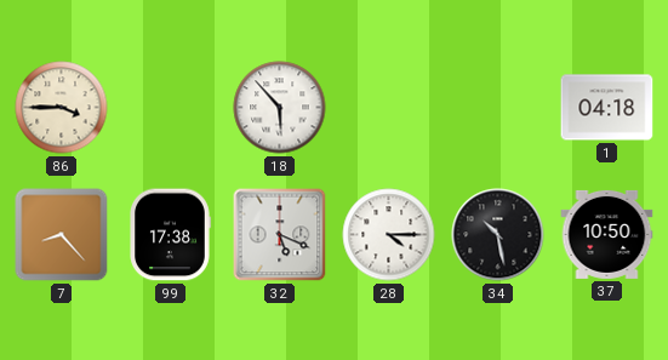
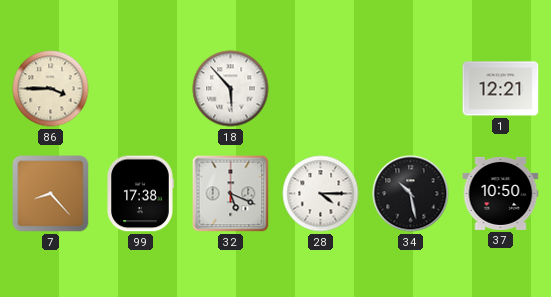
1: 04:18 -> 12:21
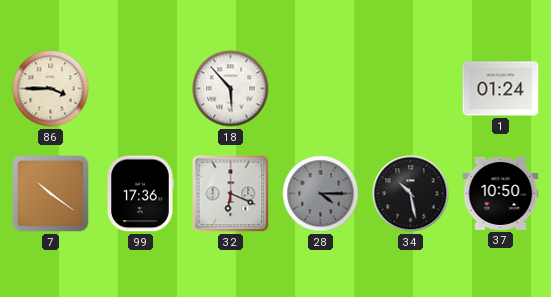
1: 12:21 -> 01:24
7: 8:23 -> 10:21
99: 17:38 -> 17:36
32: 5:19 -> 6:19
28 dial: white -> grey
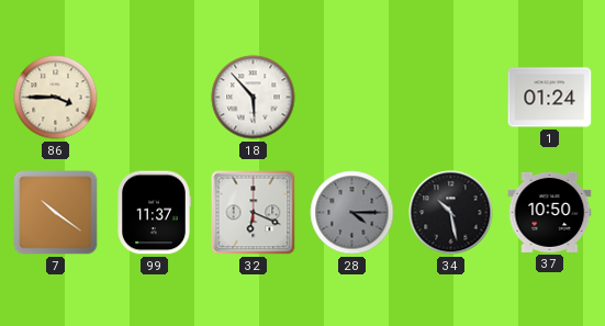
99: 17:36 -> 11:37
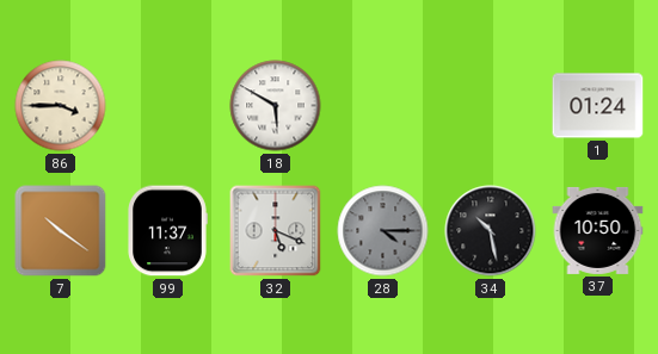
18: 5:53 -> 5:50
32: 6:19 -> 5:19
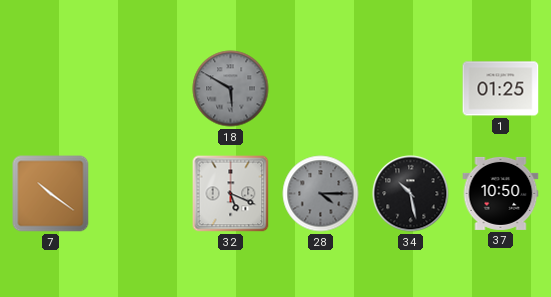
86: 3:45 -> none
18 dial: white -> grey
1: 01:24 -> 01:25
99: 11:37 -> none
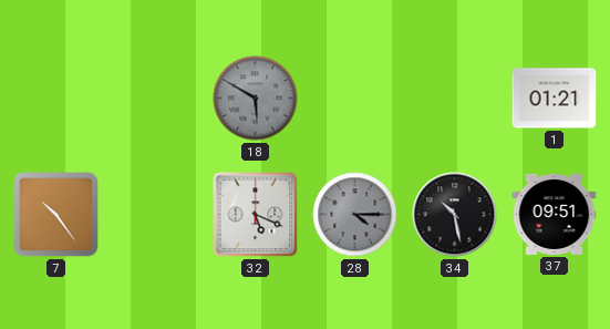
1: 01:25 -> 01:21
7: 10:21 -> 10:24
37: 10:50 -> 09:51
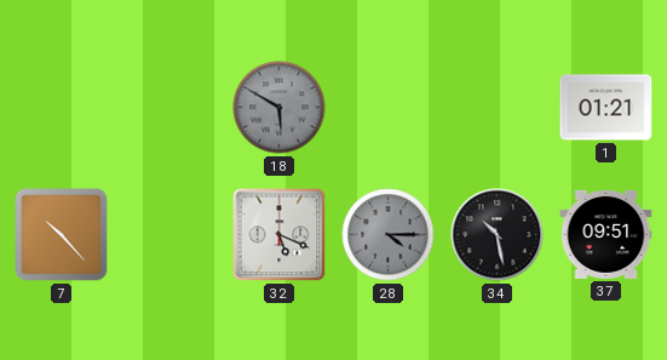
7: 10:24 -> 10:23
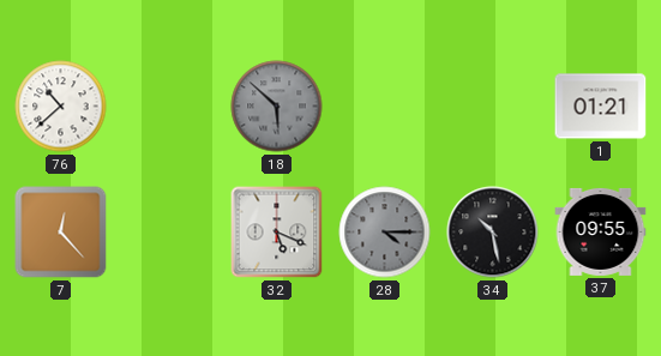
76: none -> 10:38
18: 5:50 -> 5:52
7: 10:23 -> 12:23
37: 09:51 -> 09:55
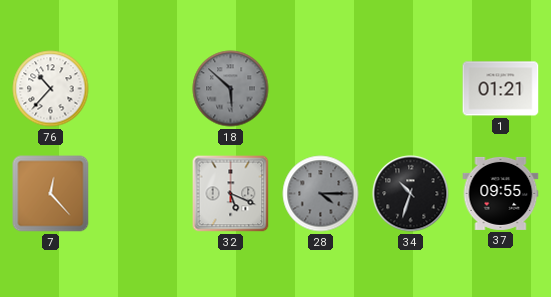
76: 10:38 -> 10:37
34: 10:28 -> 10:33
